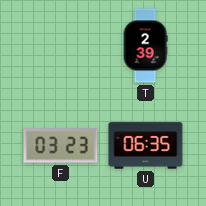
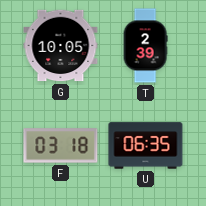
G: none -> 10:05
F: 03:23 -> 03:18
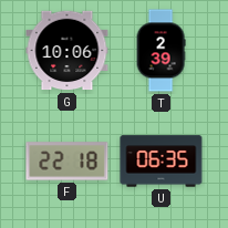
G: 10:05 -> 10:06
F: 03:18 -> 22:18
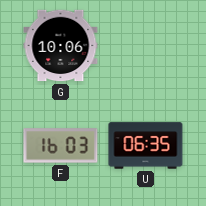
T: 2:39 -> none
F: 22:18 -> 16:03
